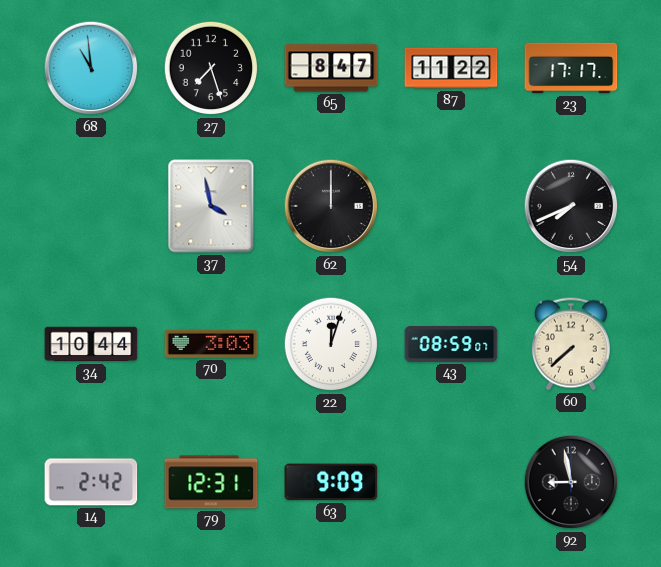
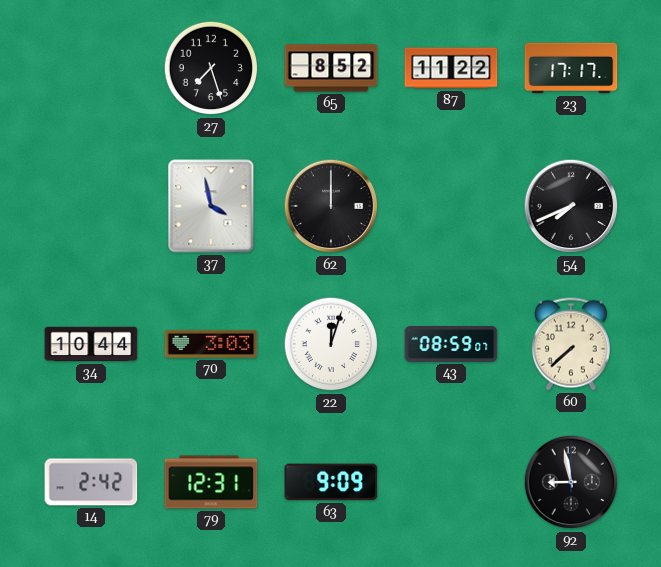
68: 10:59 -> none
65: 8:47 -> 8:52
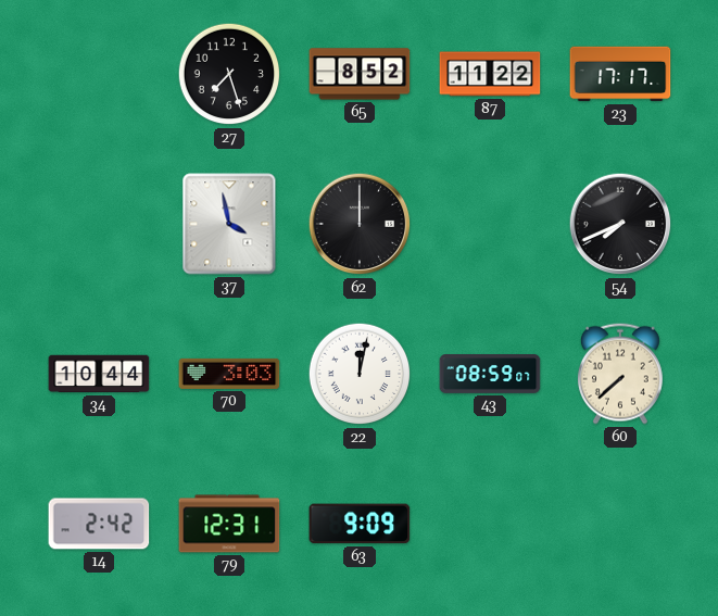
22: 12:03 -> 12:02
92: 8:58 -> none
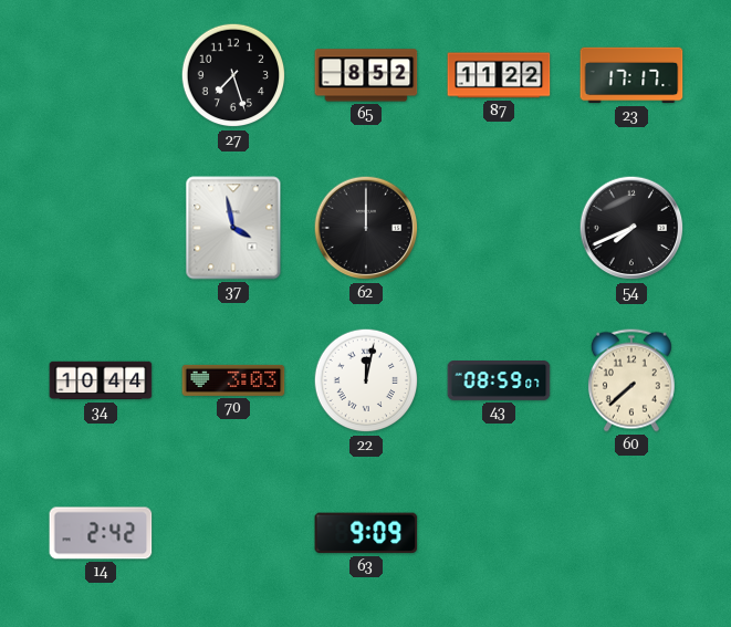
79: 12:31 -> none
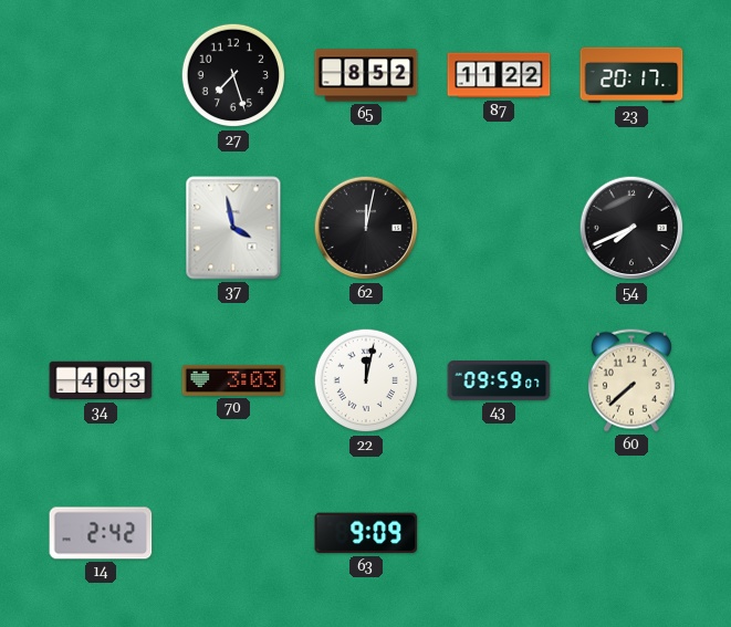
23: 17:17 -> 20:17
62: 12:00 -> 12:02
34: 10:44 -> 4:03
43: 08:59 -> 09:59
